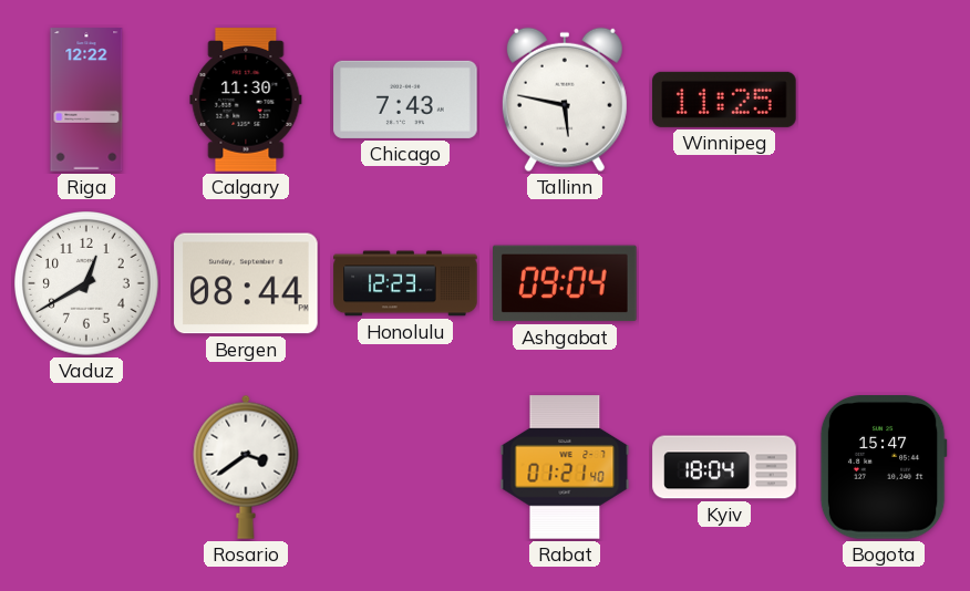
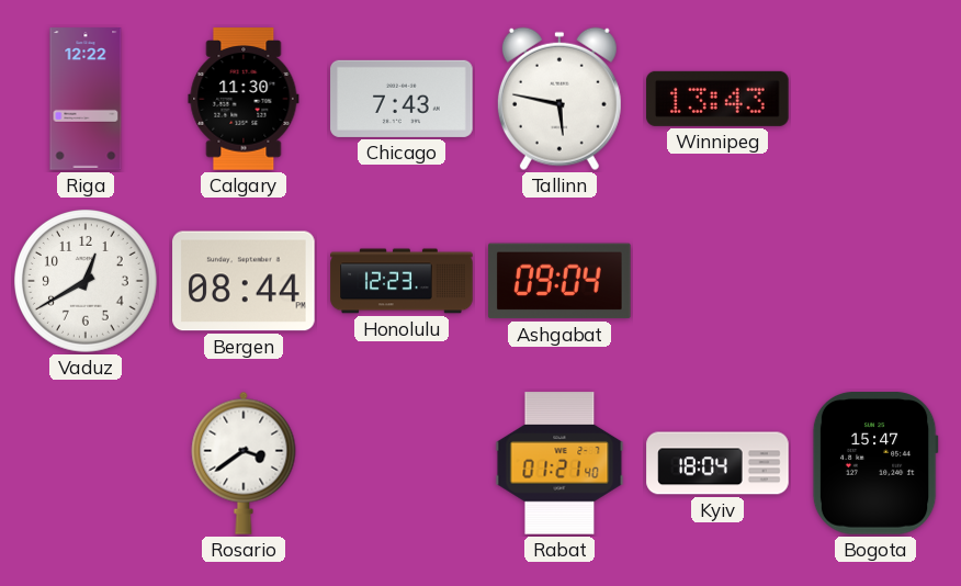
Winnipeg: 11:25 -> 13:43
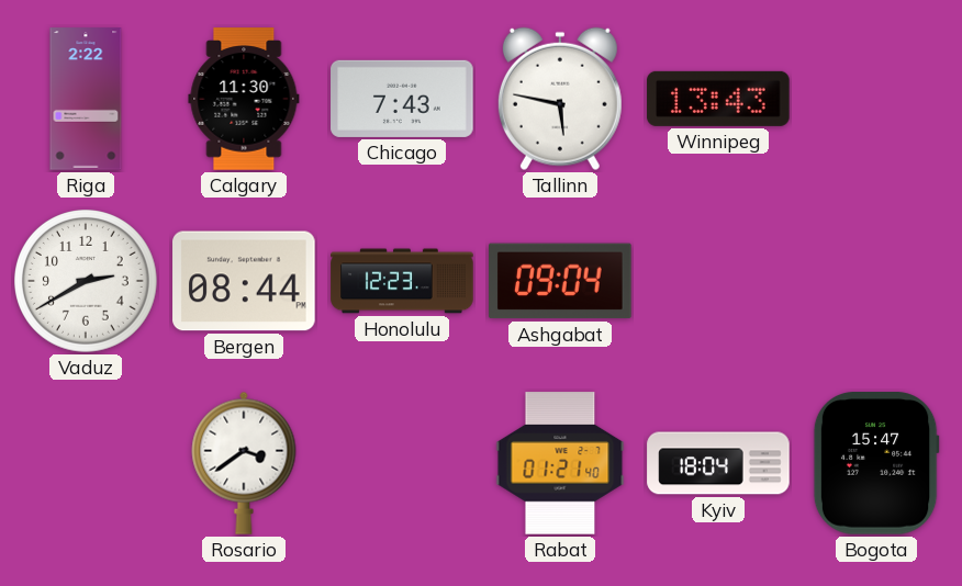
Riga: 12:22 -> 2:22
Vaduz: 12:40 -> 2:40
